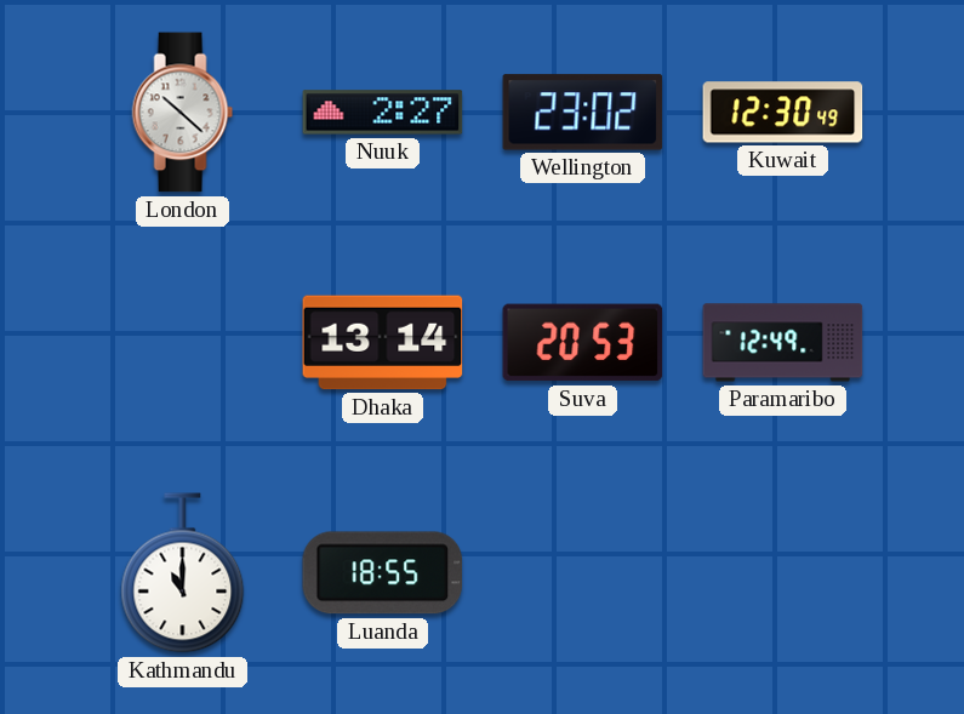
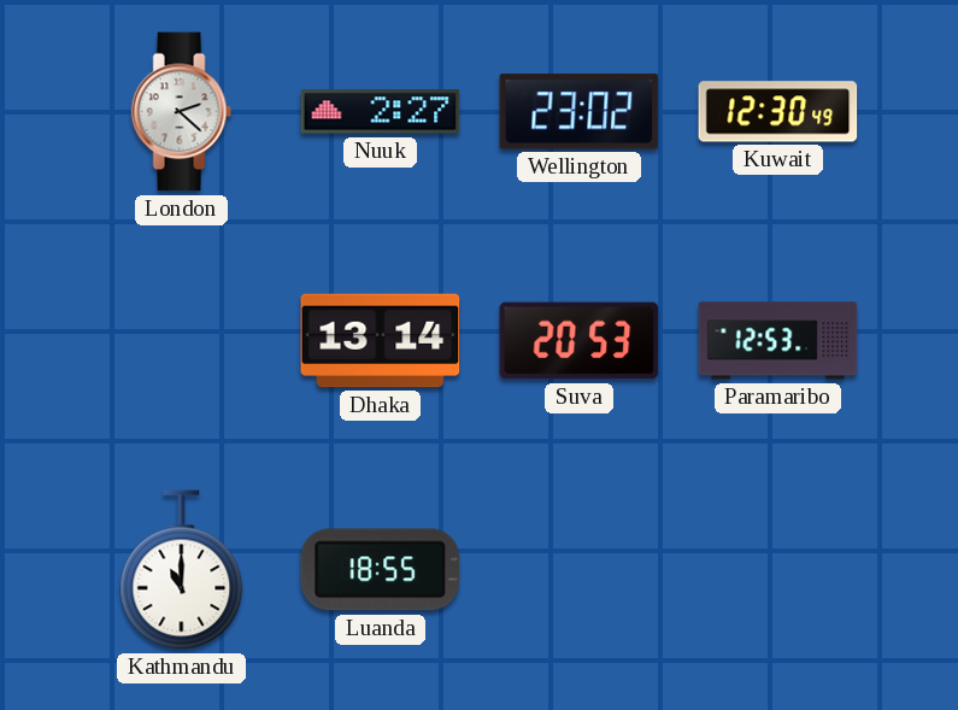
London: 10:22 -> 2:22
Paramaribo: 12:49 -> 12:53
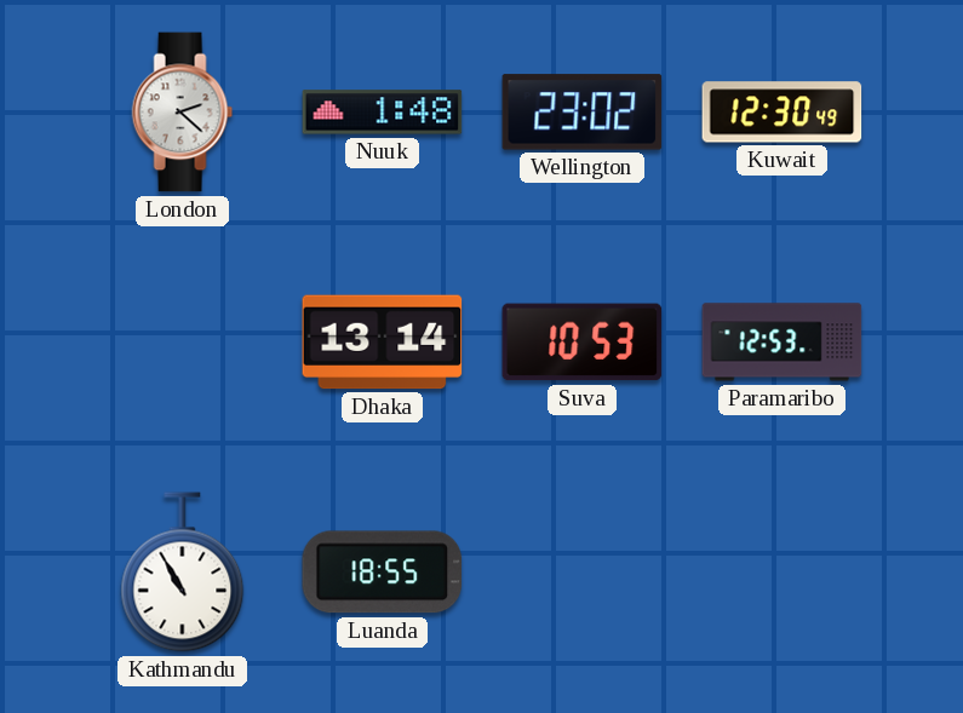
Nuuk: 2:27 -> 1:48
Suva: 20:53 -> 10:53
Kathmandu: 11:00 -> 10:55
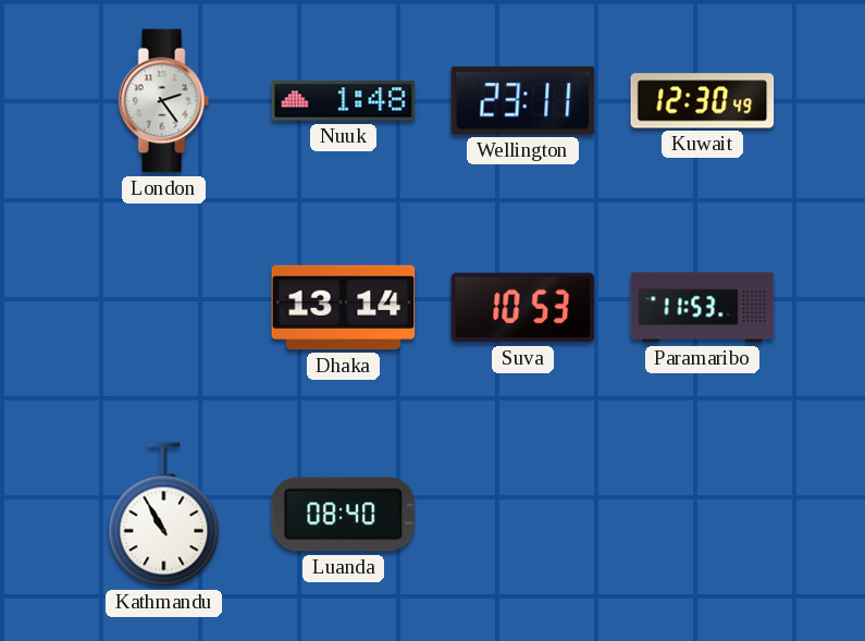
London: 2:22 -> 2:24
Wellington: 23:02 -> 23:11
Paramaribo: 12:53 -> 11:53
Luanda: 18:55 -> 08:40
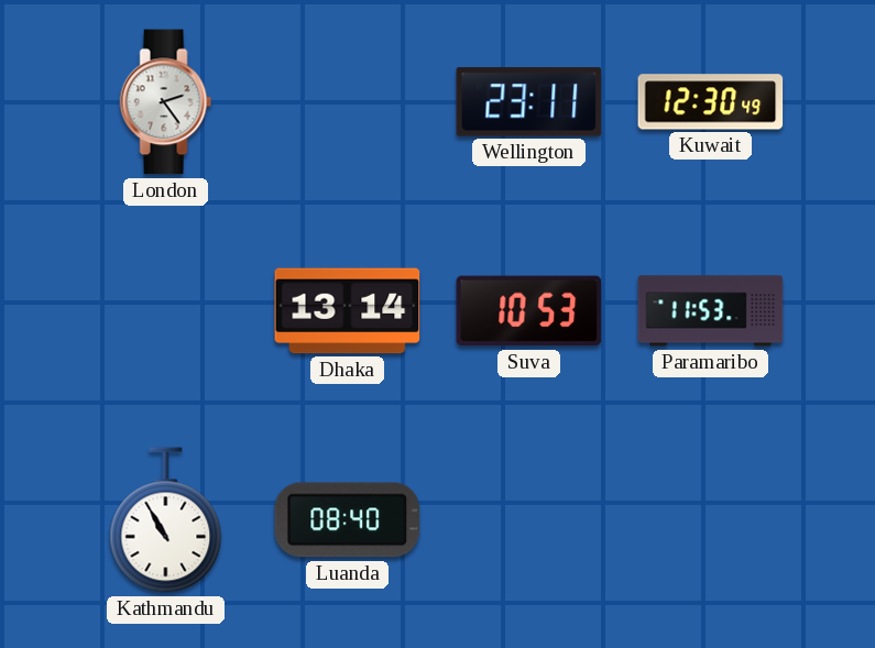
Nuuk: 1:48 -> none
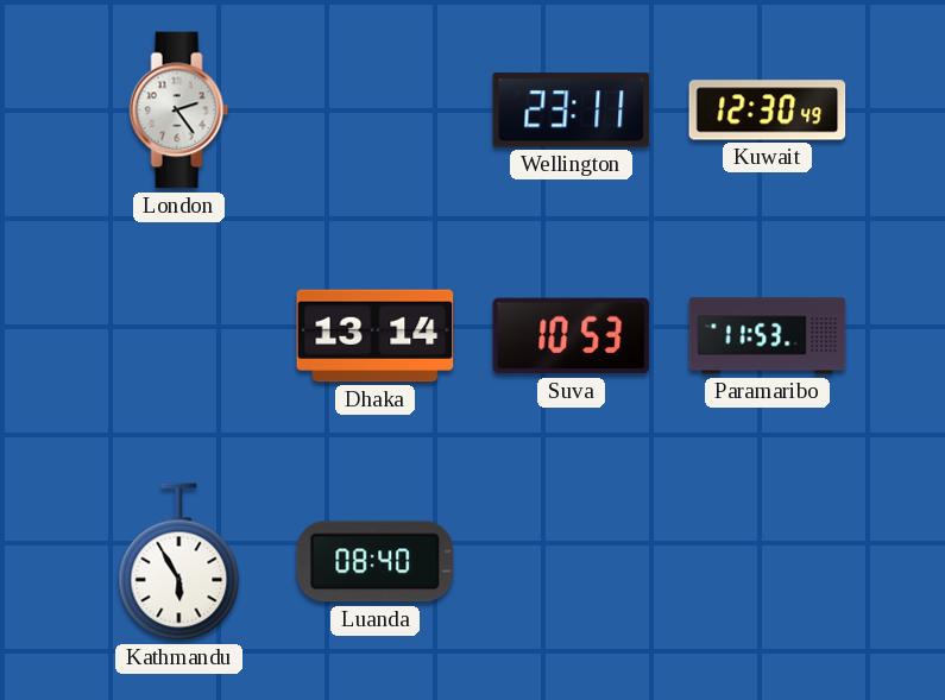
Kathmandu: 10:55 -> 5:55
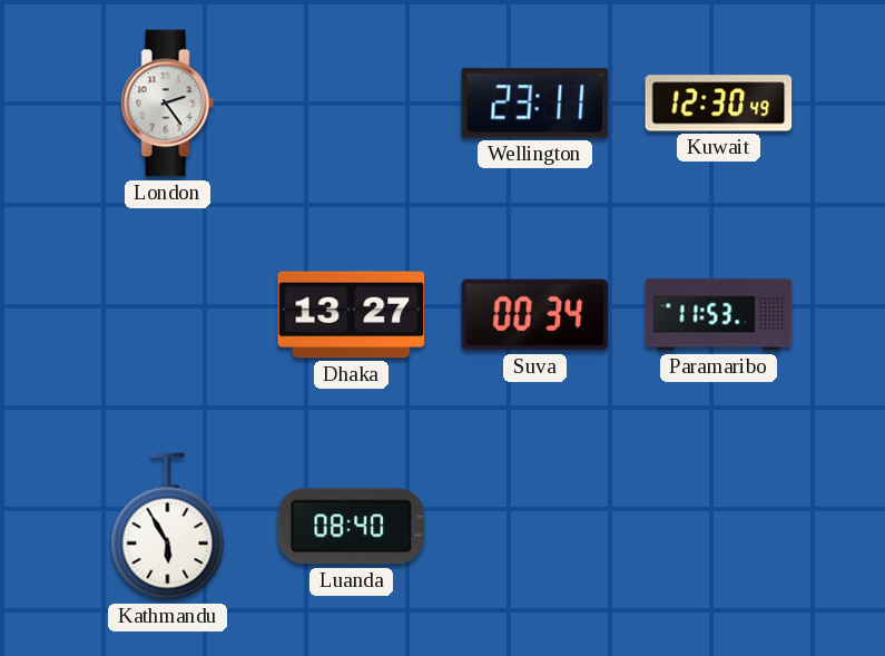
Dhaka: 13:14 -> 13:27
Suva: 10:53 -> 00:34
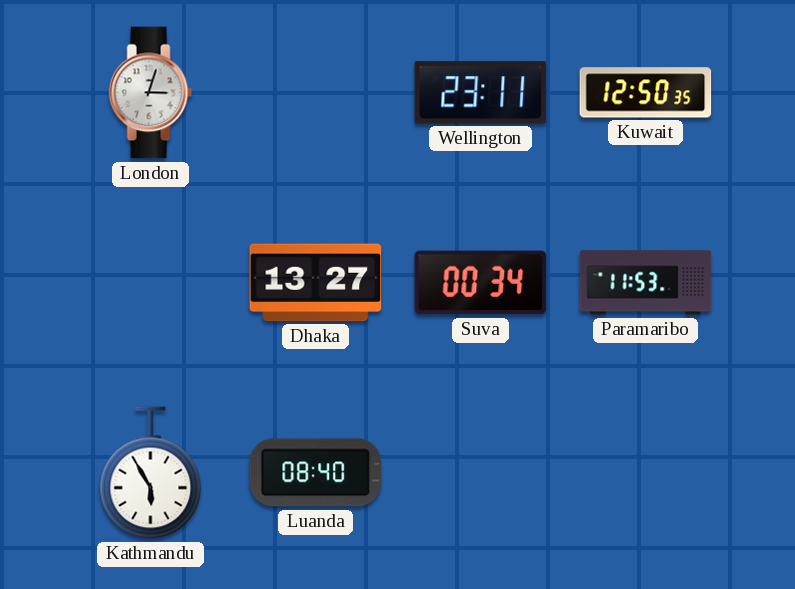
London: 2:24 -> 3:03
Kuwait: 12:30 -> 12:50
